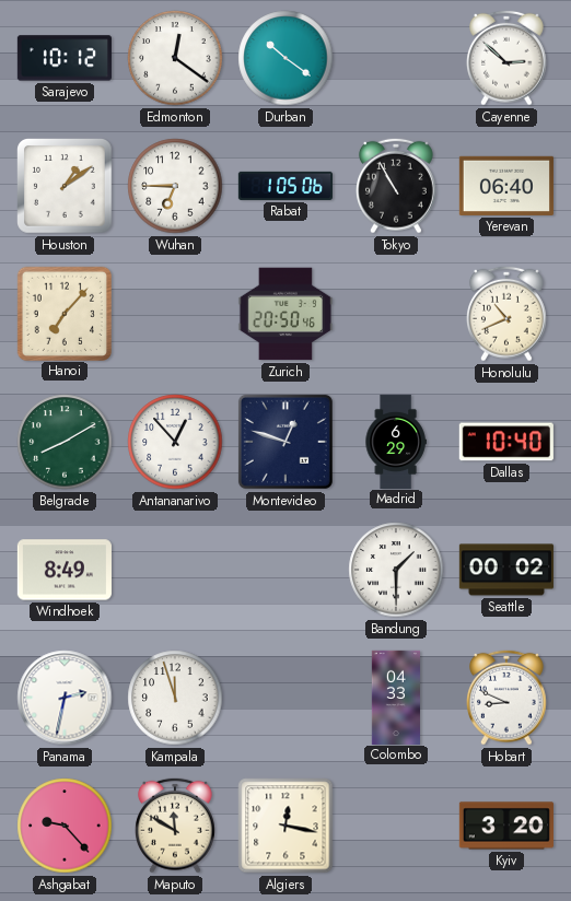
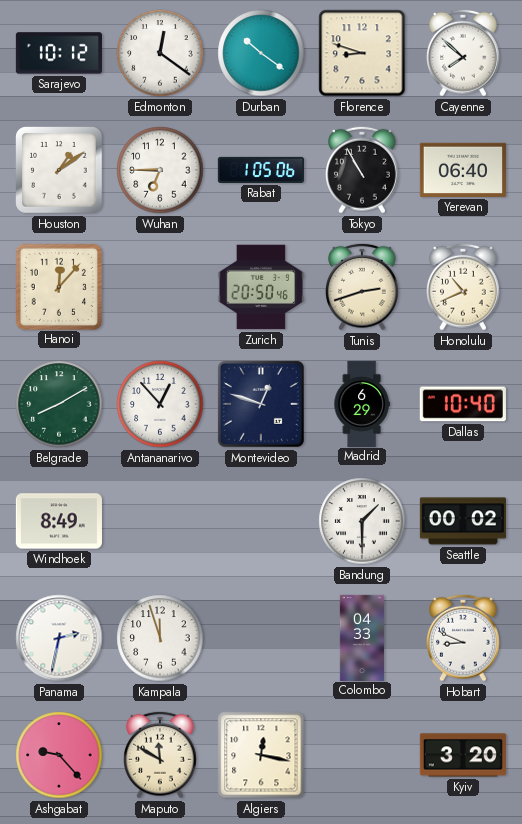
Florence: none -> 8:48
Cayenne: 2:52 -> 7:52
Hanoi: 7:07 -> 12:07
Tunis: none -> 2:42
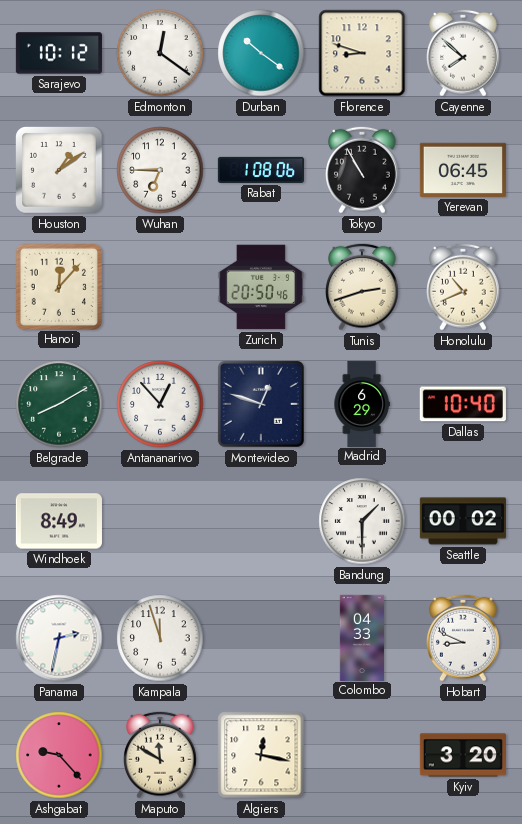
Rabat: 1:05 -> 1:08
Yerevan: 06:40 -> 06:45
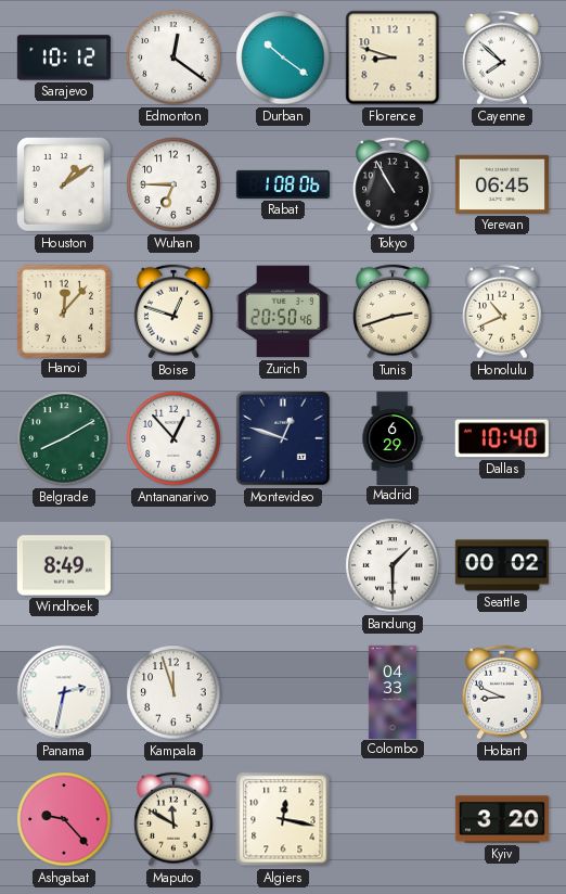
Boise: none -> 12:48
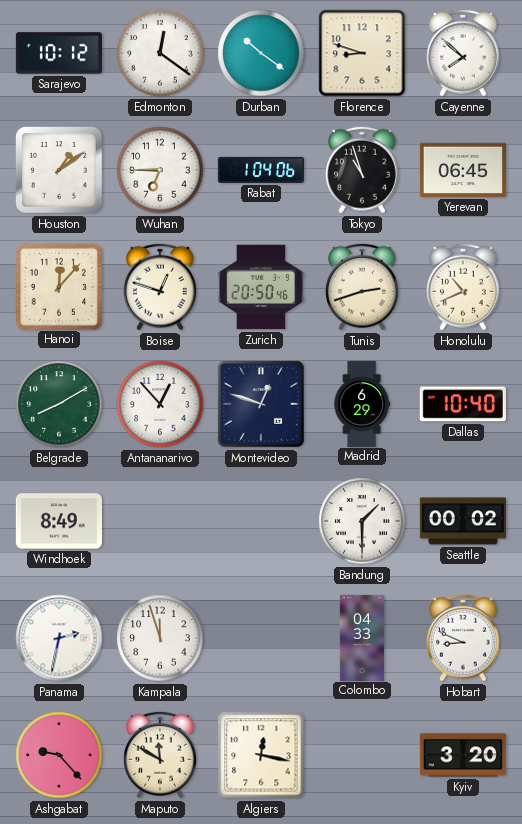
Rabat: 1:08 -> 1:04
Tokyo: 10:55 -> 10:57
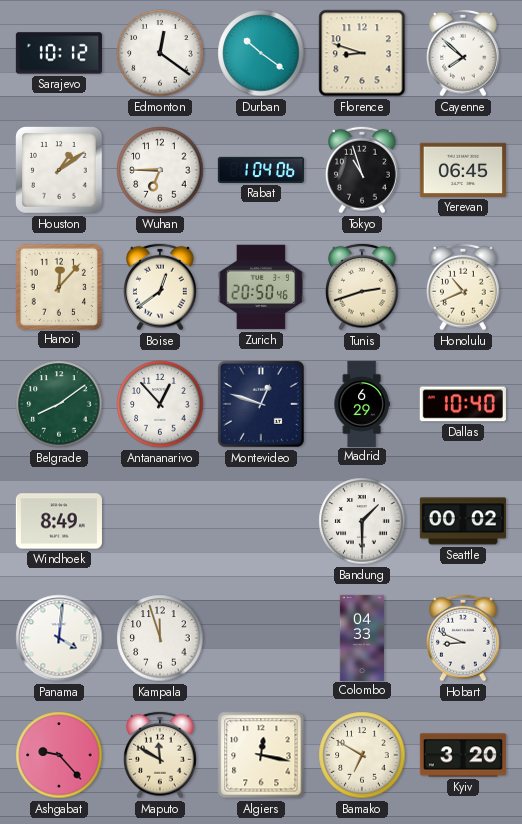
Boise: 12:48 -> 12:39
Belgrade: 8:10 -> 8:09
Panama: 2:32 -> 4:01
Bamako: none -> 6:50
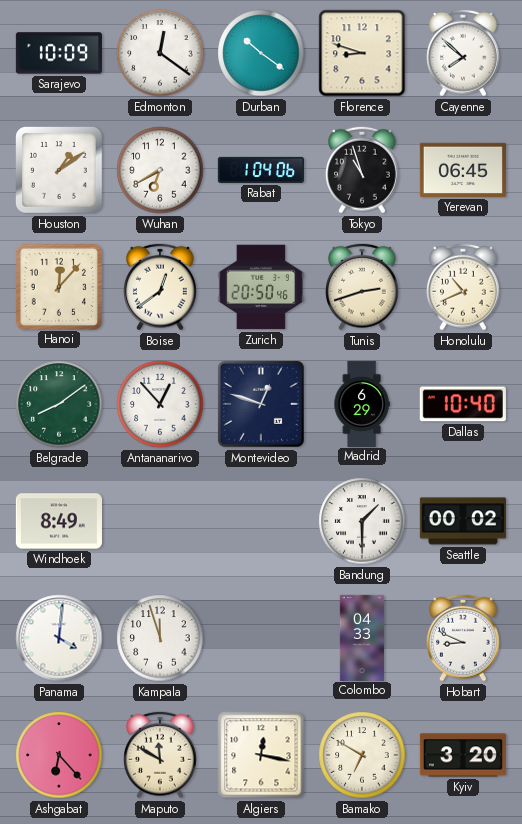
Sarajevo: 10:12 -> 10:09
Wuhan: 6:45 -> 6:40
Ashgabat: 9:23 -> 6:23
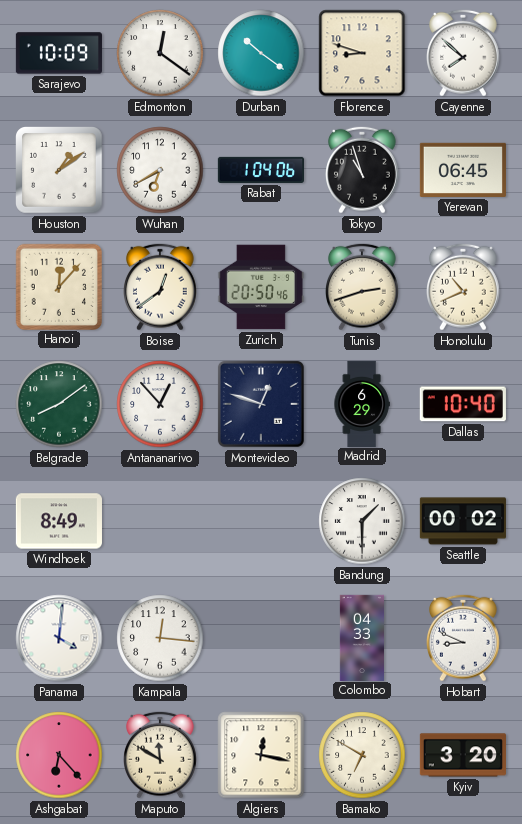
Kampala: 11:57 -> 12:16
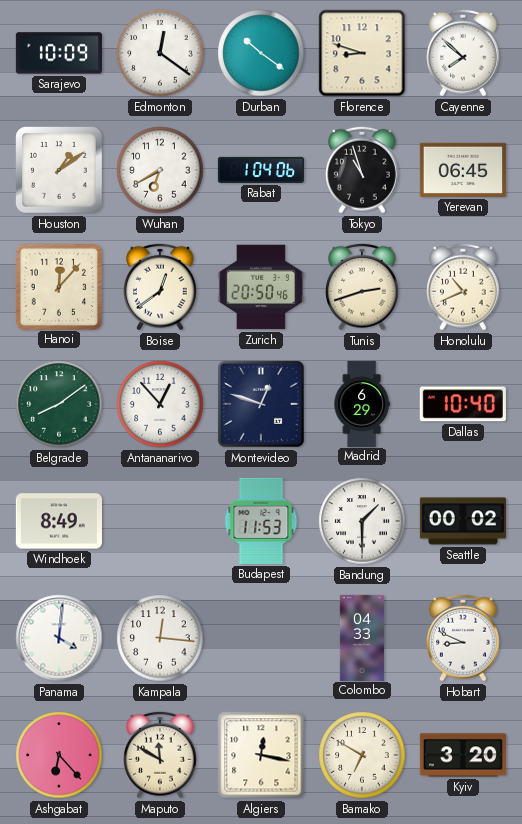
Budapest: none -> 11:53
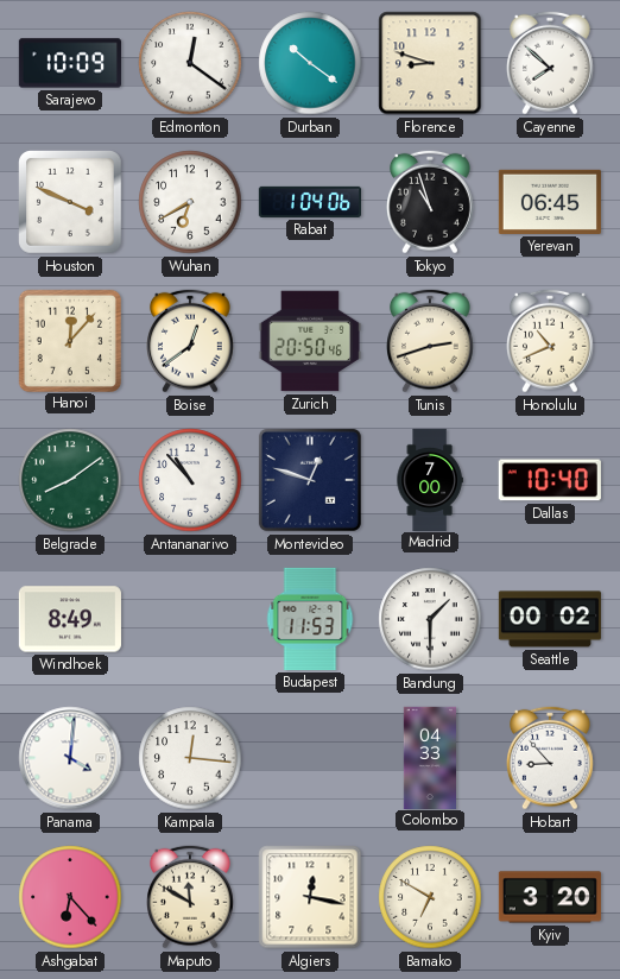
Houston: 1:09 -> 3:49
Antananarivo: 12:53 -> 10:53
Madrid: 6:29 -> 7:00
Hobart: 8:49 -> 8:53
